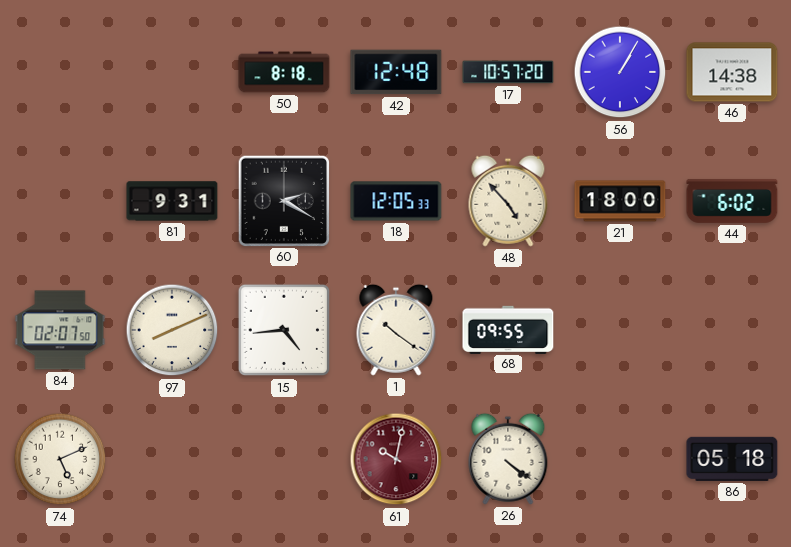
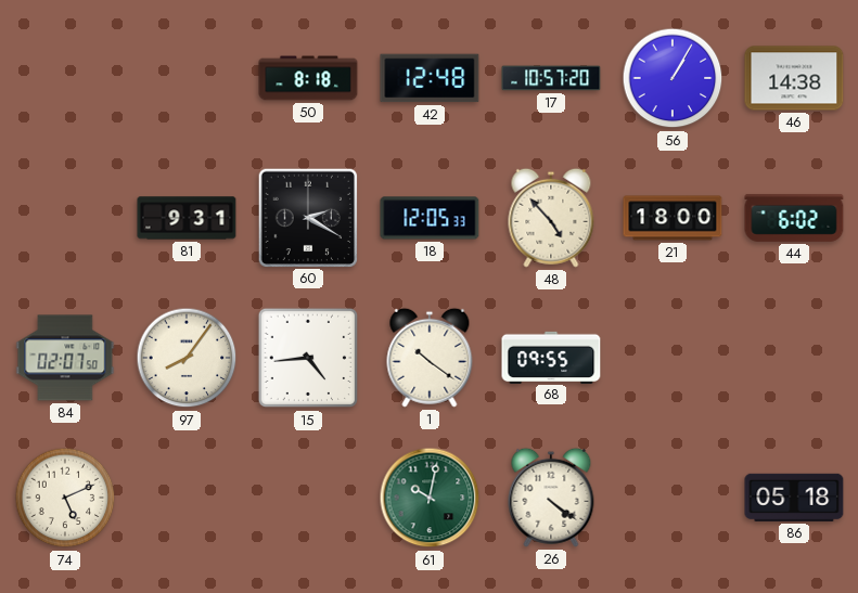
97: 8:11 -> 8:06
61 dial: burgundy -> green
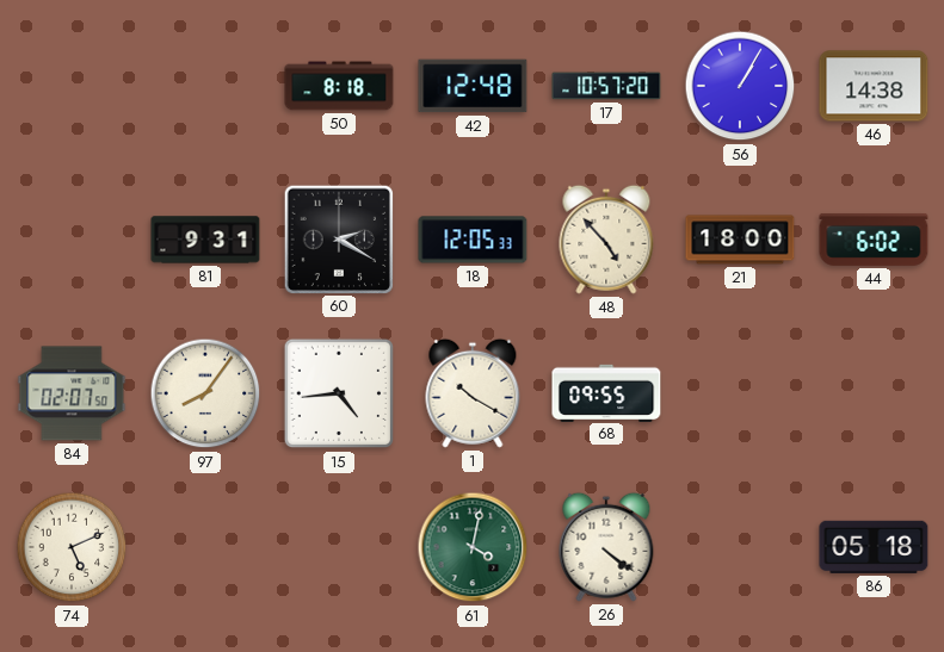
1: 10:21 -> 10:20
61: 10:02 -> 4:02
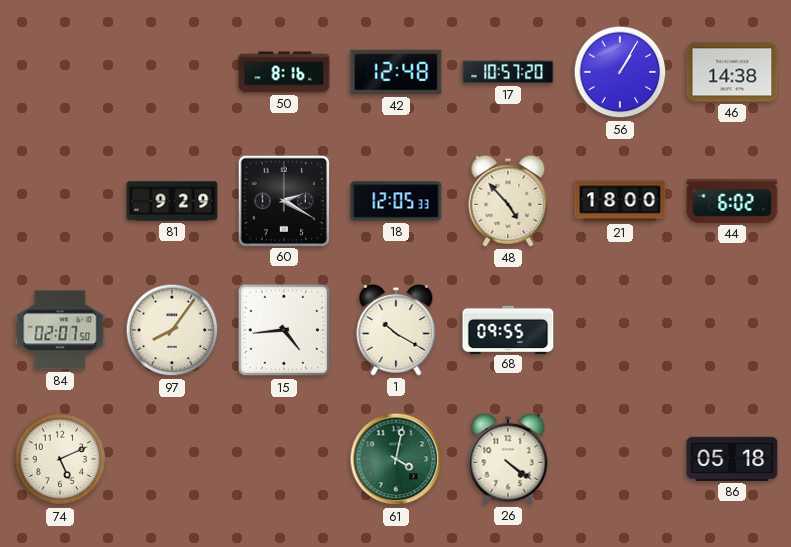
50: 8:18 -> 8:16
81: 9:31 -> 9:29
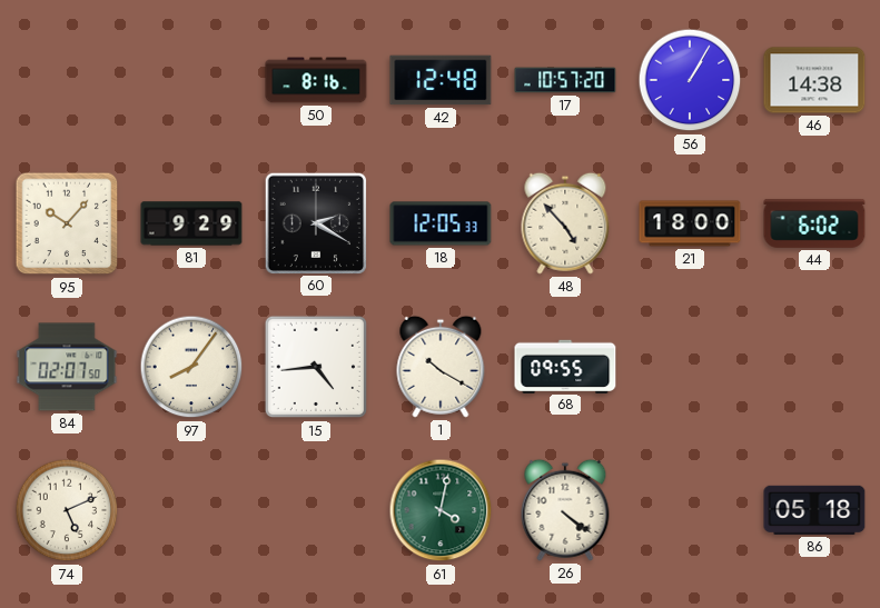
95: none -> 10:07
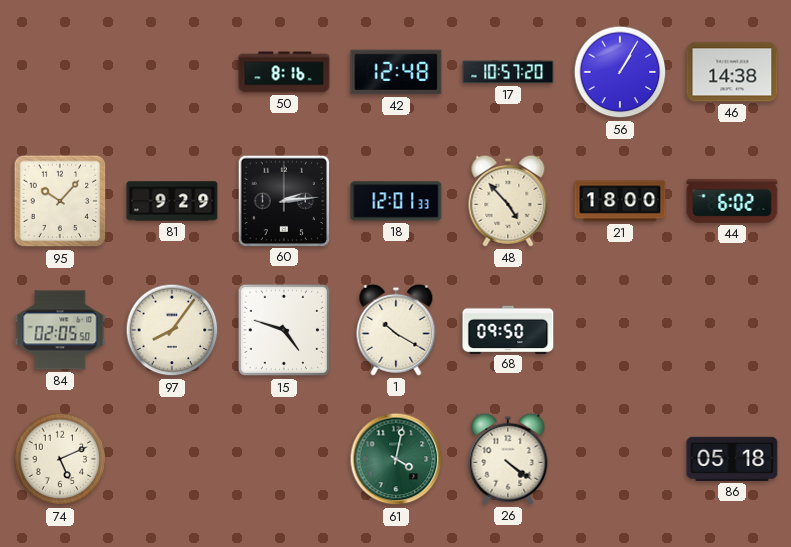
60: 2:20 -> 2:14
18: 12:05 -> 12:01
84: 02:07 -> 02:05
15: 4:44 -> 4:48
68: 09:55 -> 09:50
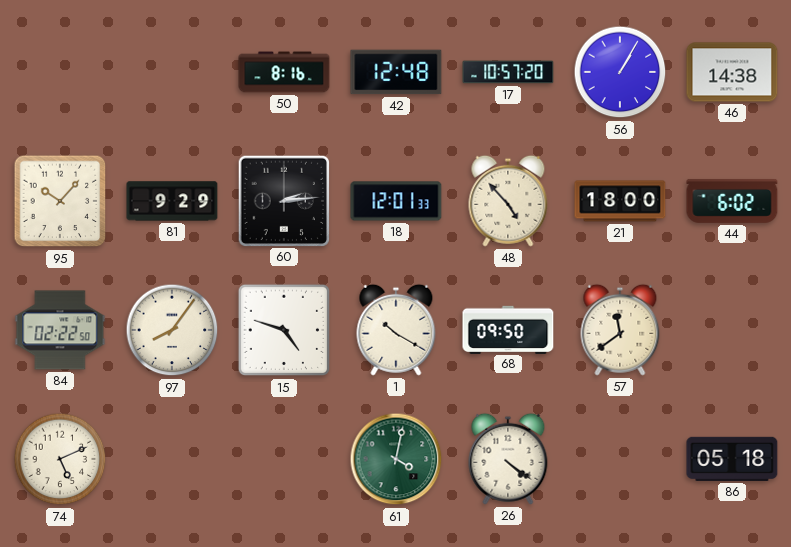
84: 02:05 -> 02:22
57: none -> 11:39
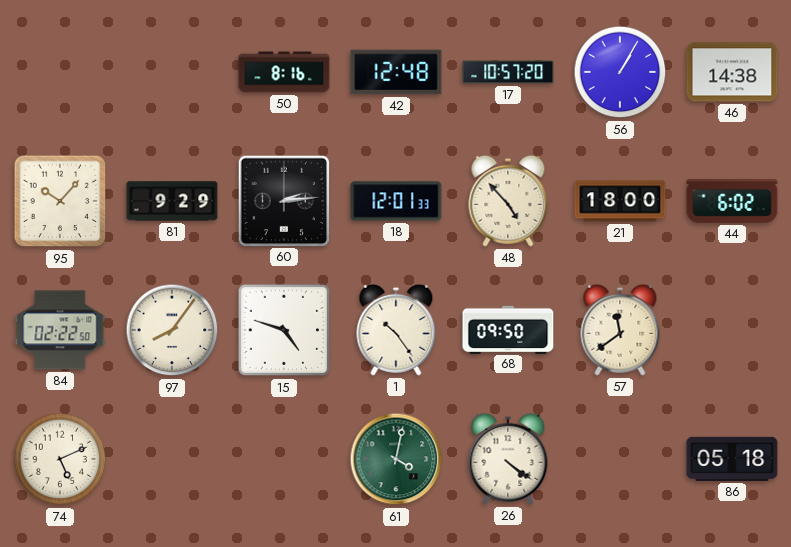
1: 10:20 -> 10:24
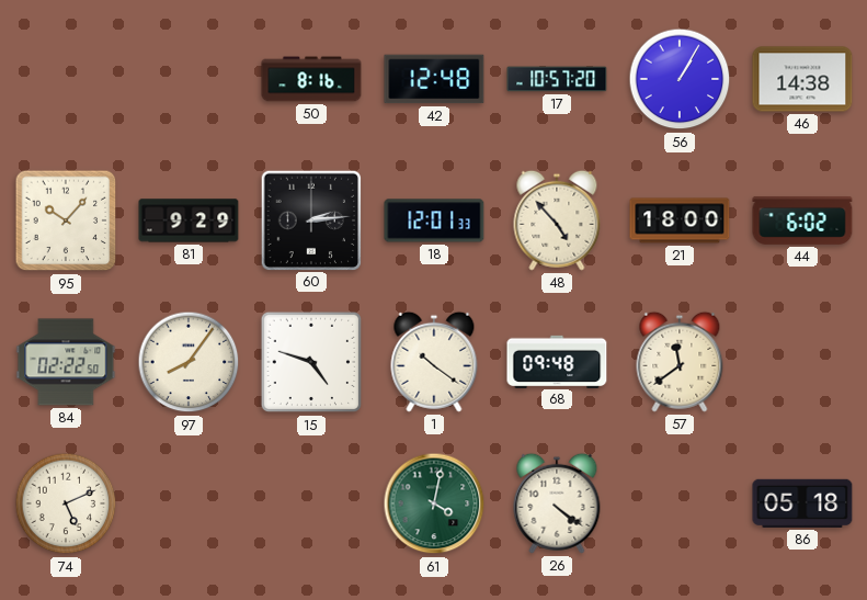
1: 10:24 -> 10:21
68: 09:50 -> 09:48
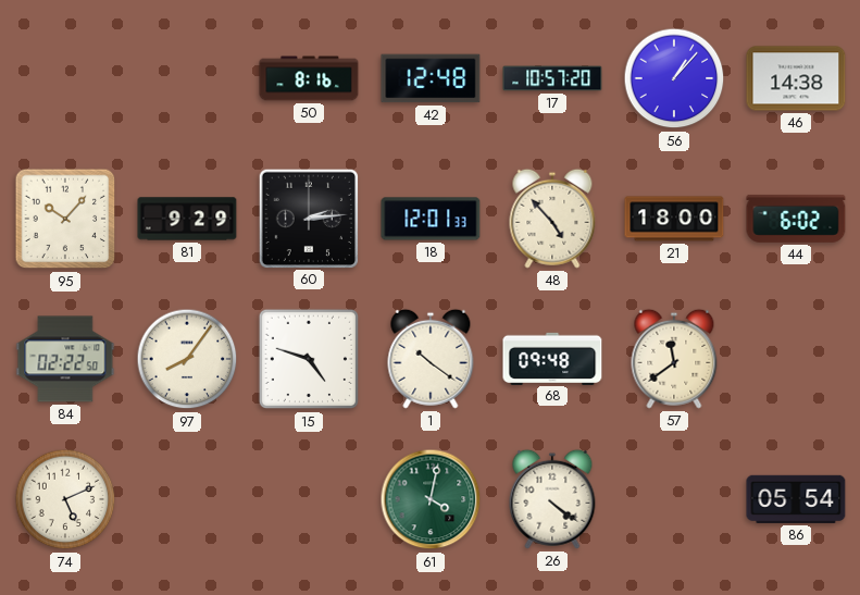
56: 1:05 -> 1:07
86: 05:18 -> 05:54
